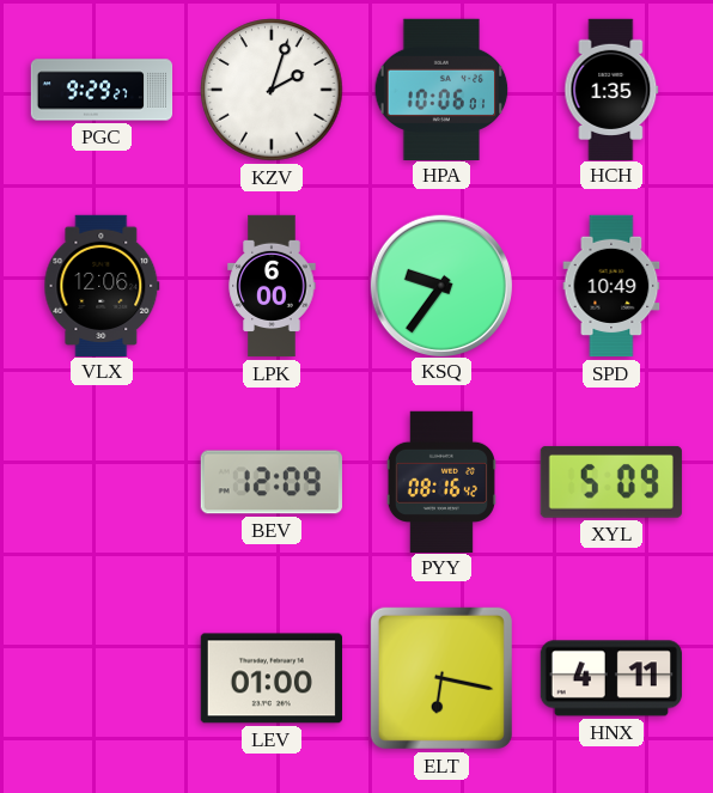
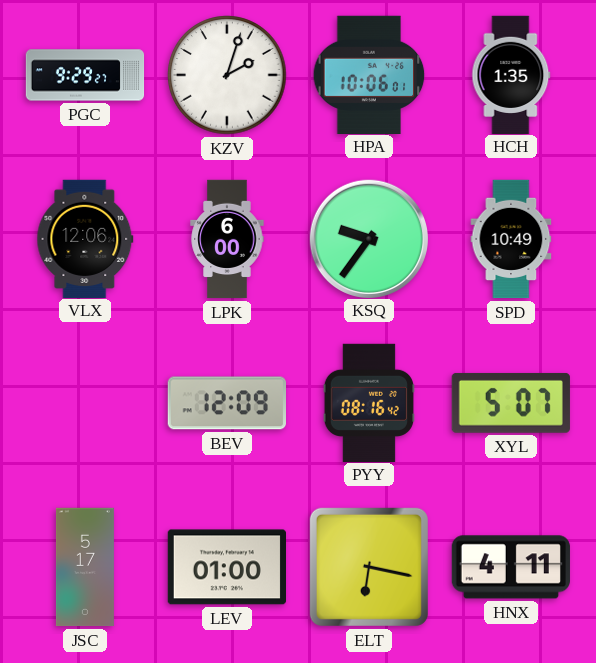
XYL: 5:09 -> 5:07
JSC: none -> 5:17
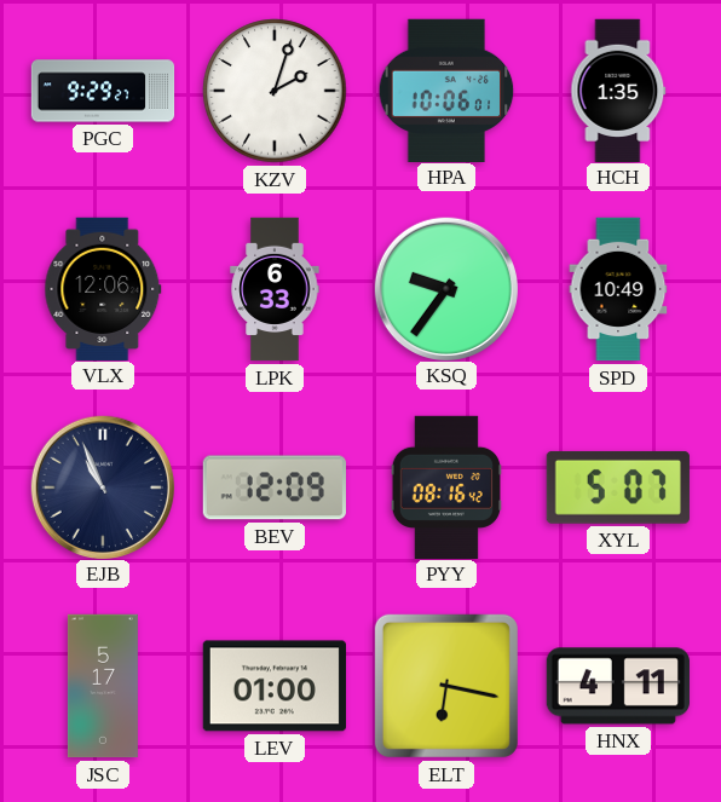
LPK: 6:00 -> 6:33
EJB: none -> 10:56
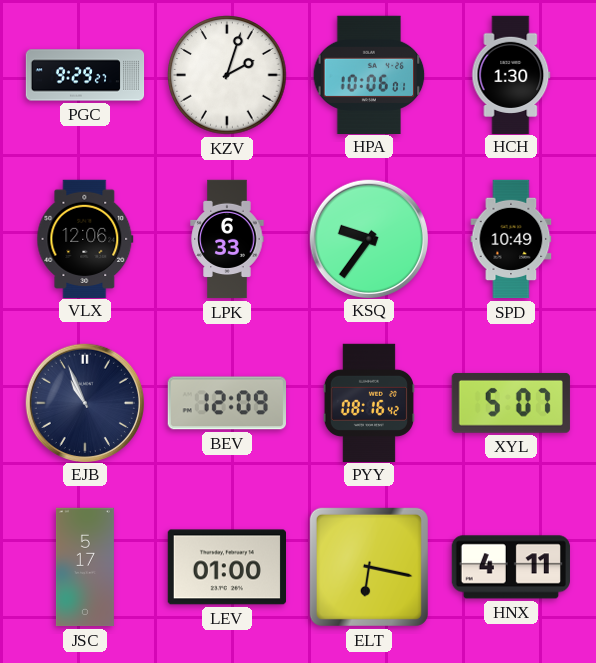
HCH: 1:35 -> 1:30
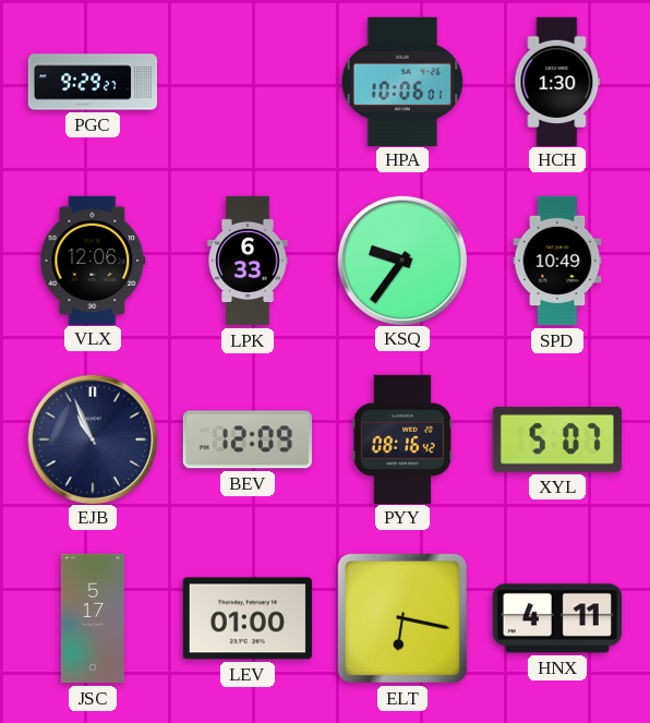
KZV: 2:03 -> none
